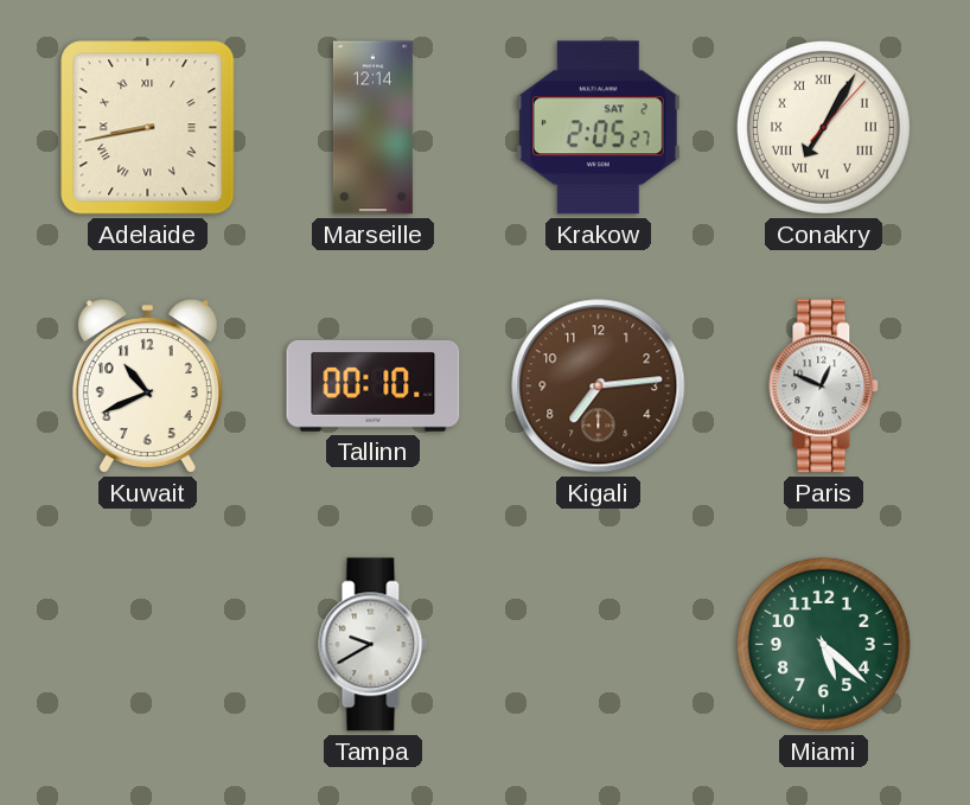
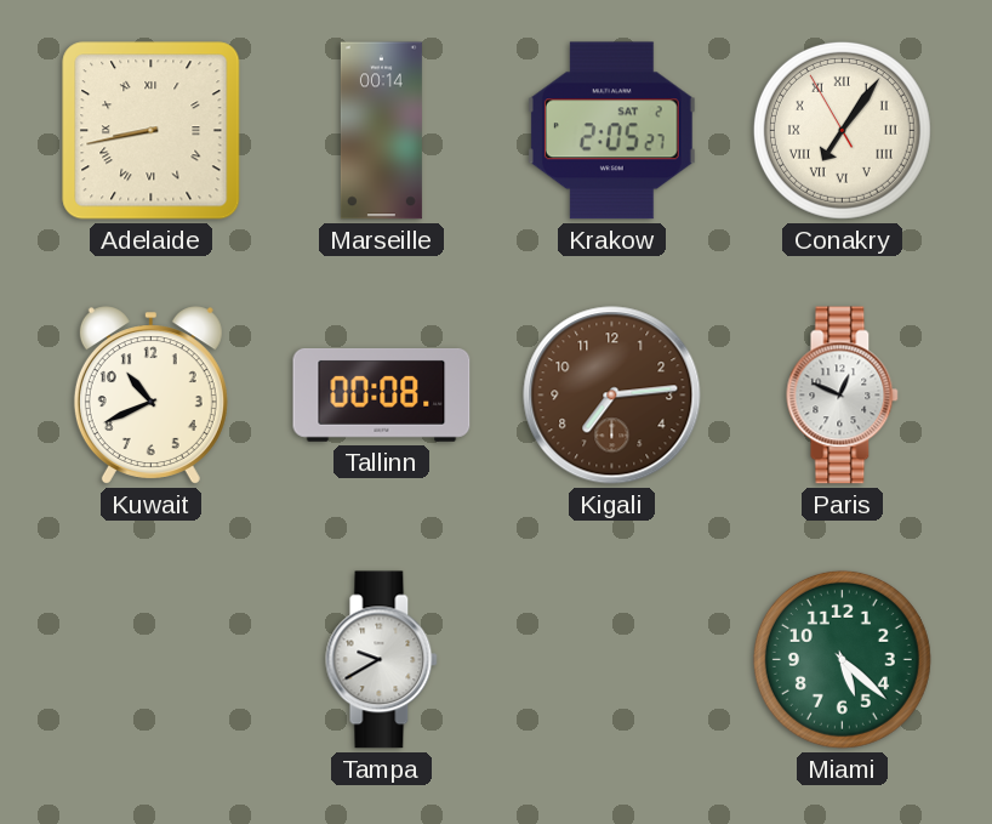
Marseille: 12:14 -> 00:14
Conakry: 7:05:07 -> 7:05:55
Tallinn: 00:10 -> 00:08
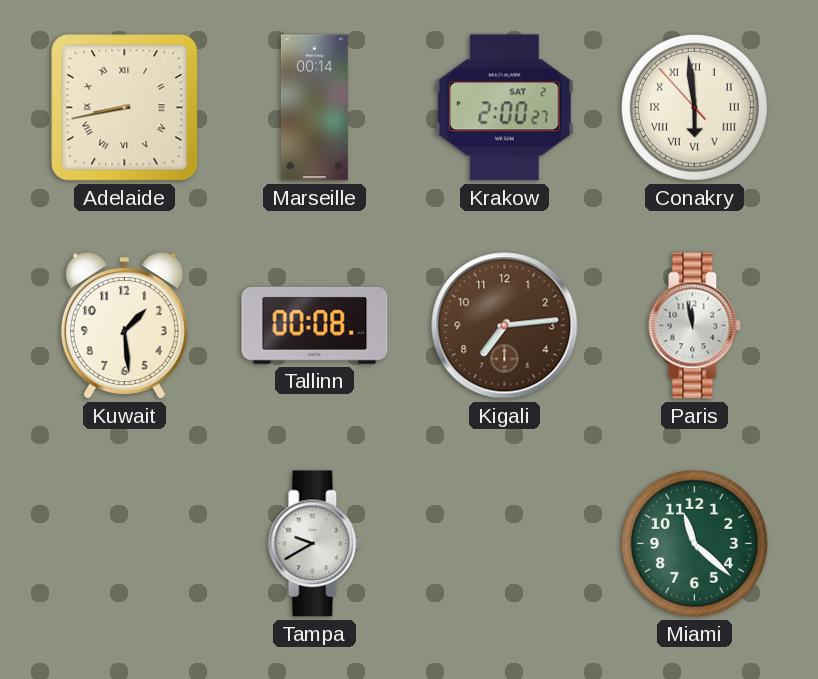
Krakow: 2:05 -> 2:00
Conakry: 7:05 -> 5:58
Kuwait: 10:41 -> 1:29
Paris: 12:49 -> 11:58
Miami: 5:22 -> 11:22
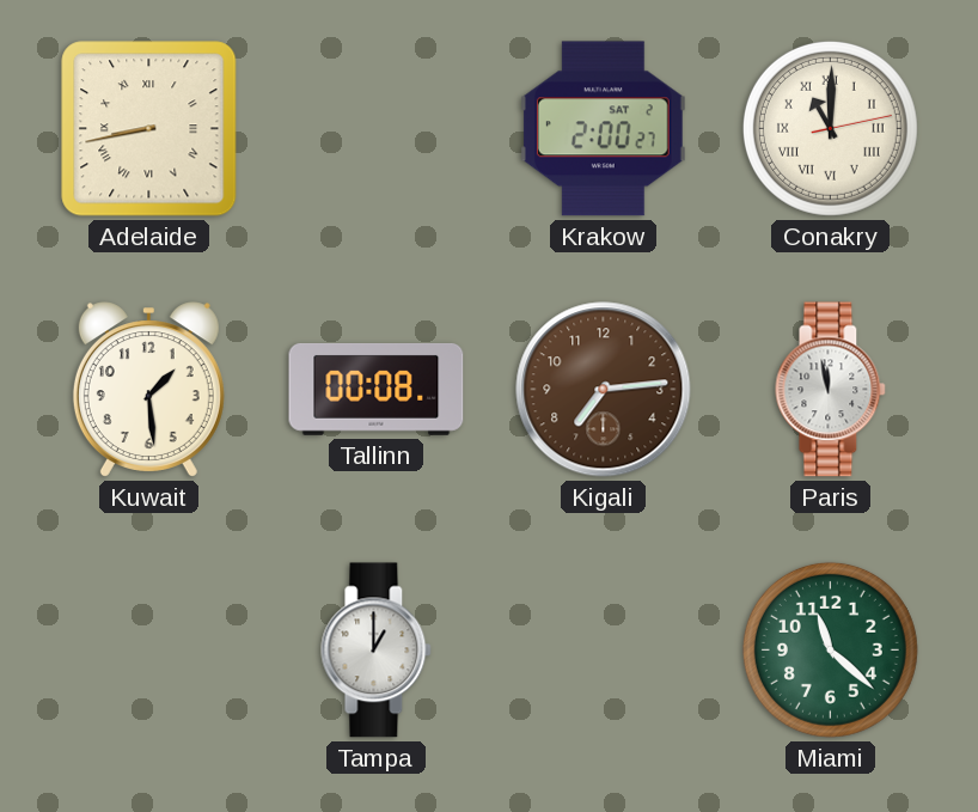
Marseille: 00:14 -> none
Conakry: 5:58 -> 11:00
Tampa: 9:40 -> 1:00
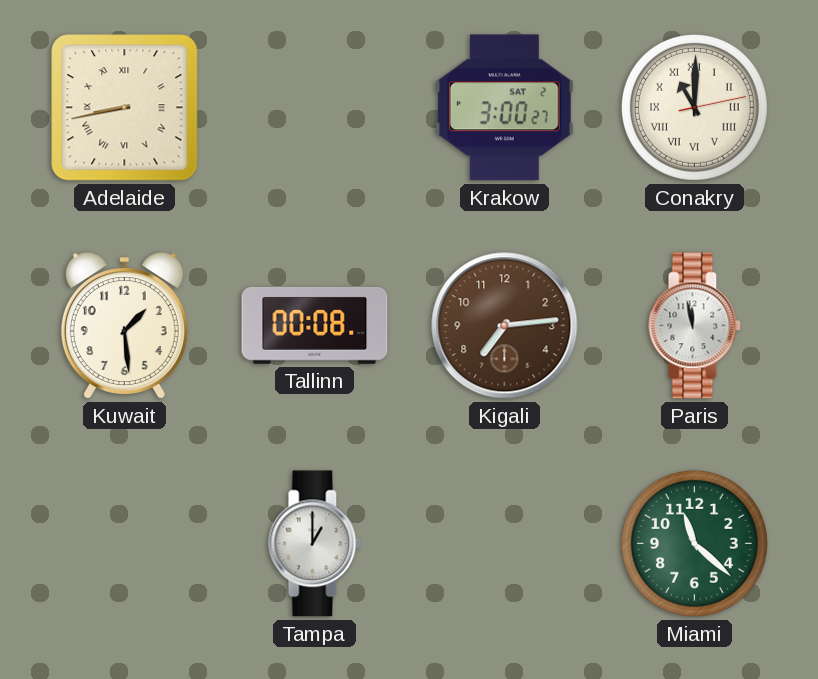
Krakow: 2:00 -> 3:00
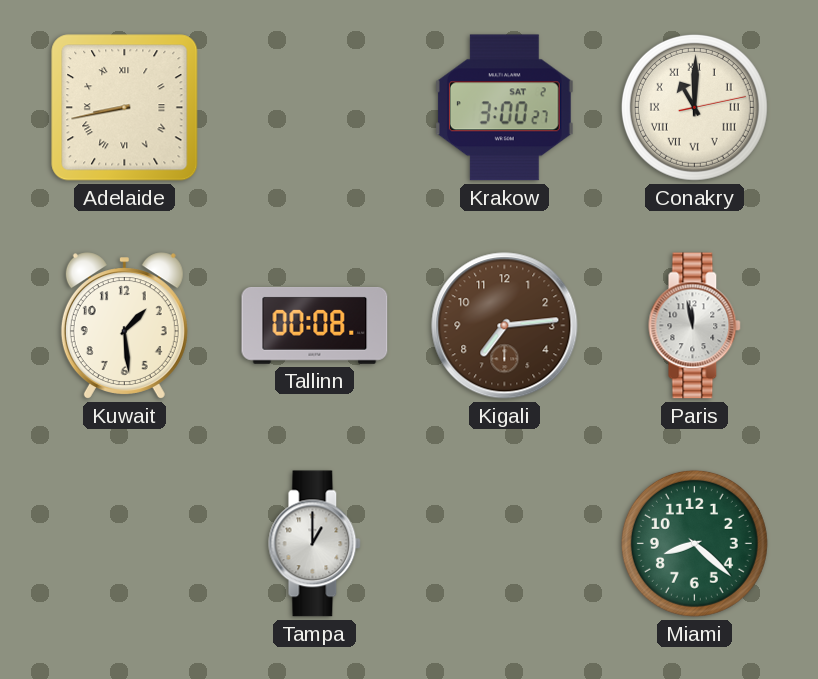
Miami: 11:22 -> 8:22
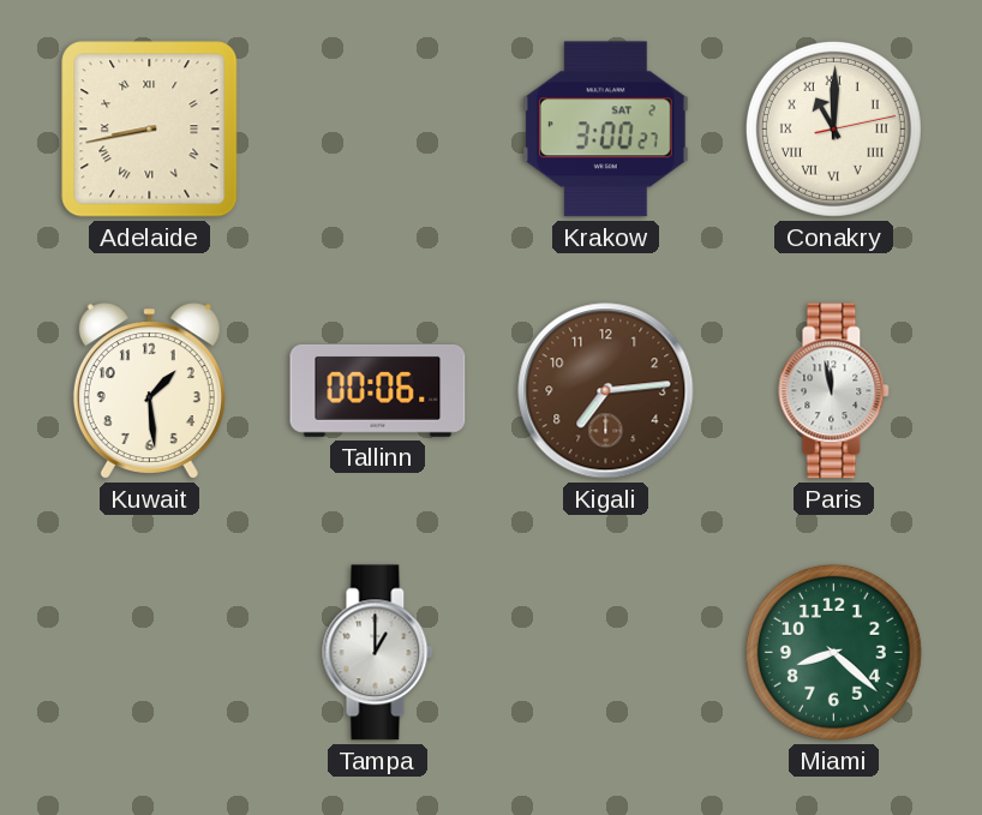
Tallinn: 00:08 -> 00:06
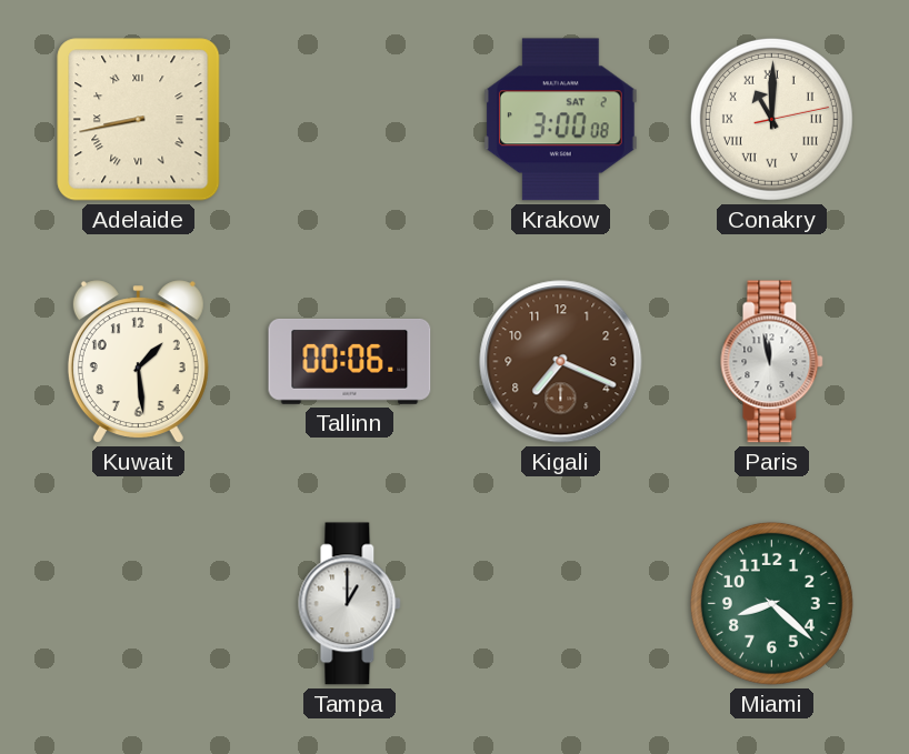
Krakow: 3:00:27 -> 3:00:08
Kigali: 7:14 -> 7:19
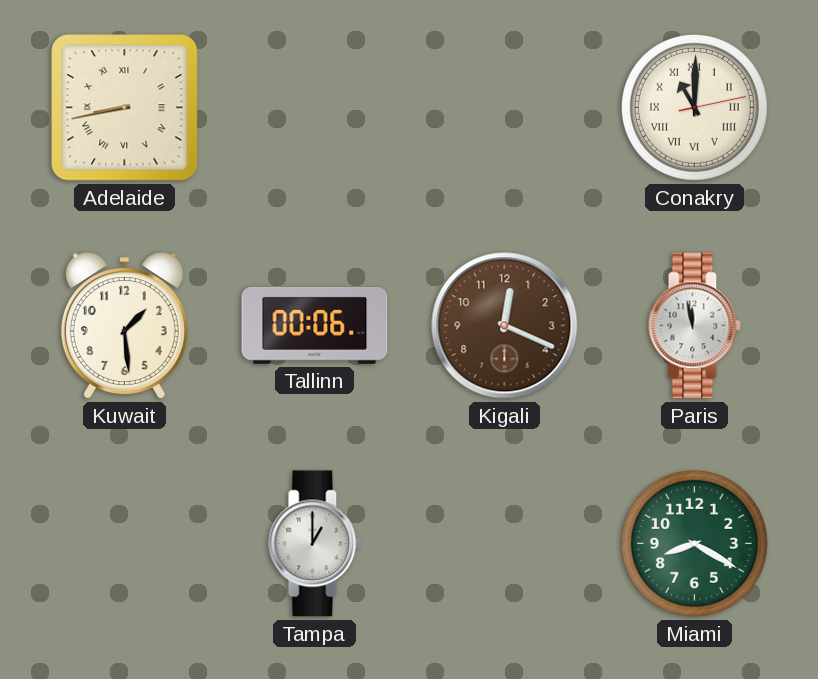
Krakow: 3:00 -> none
Kigali: 7:19 -> 12:19
Miami: 8:22 -> 8:20
